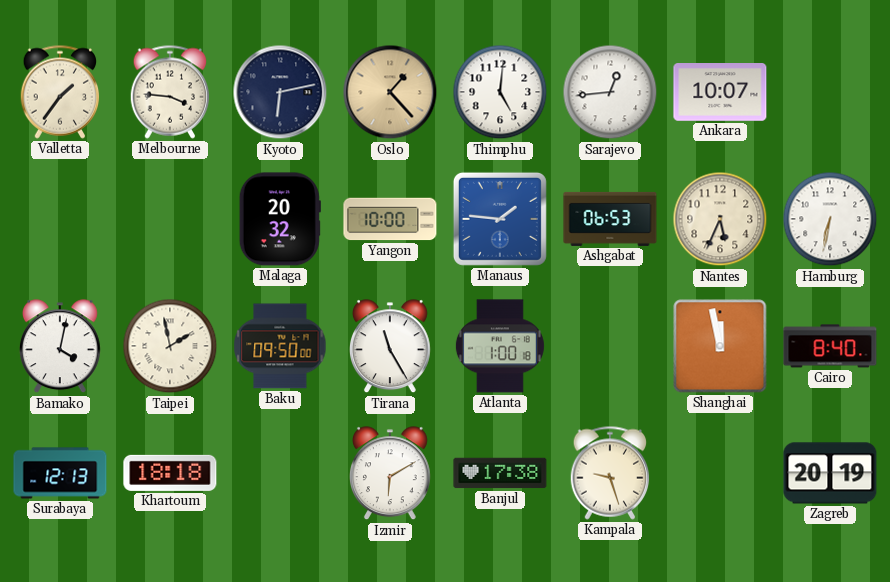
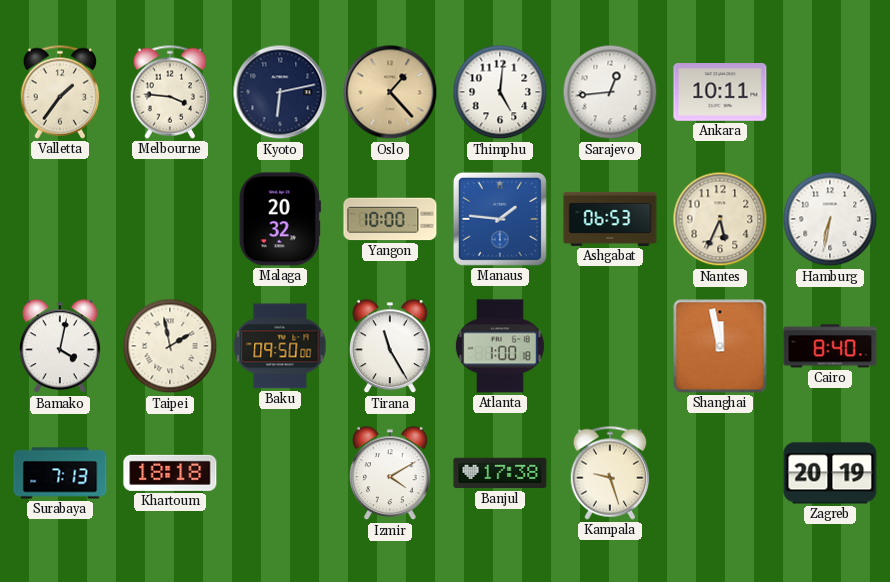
Ankara: 10:07 -> 10:11
Surabaya: 12:13 -> 7:13
Izmir: 6:10 -> 4:10
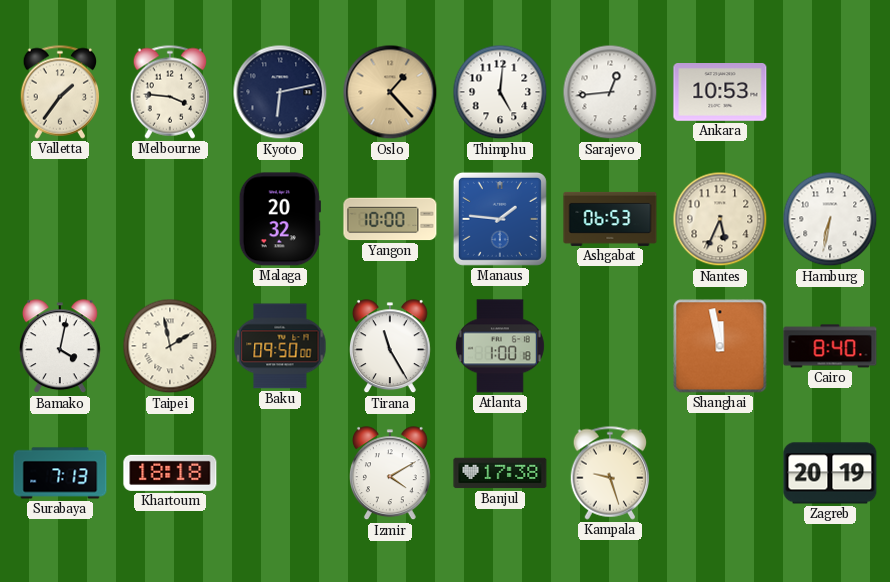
Ankara: 10:11 -> 10:53
